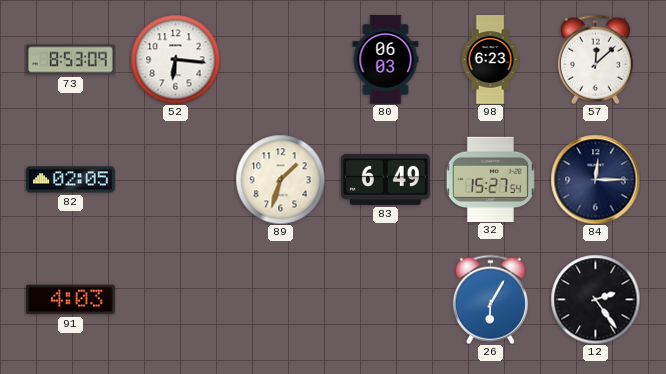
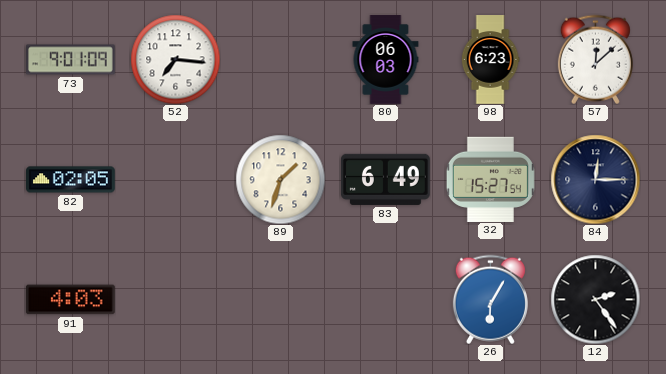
73: 8:53 -> 9:01
52: 6:16 -> 7:16
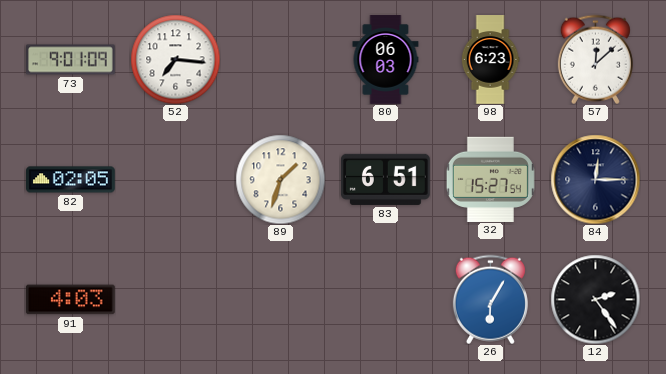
83: 6:49 -> 6:51
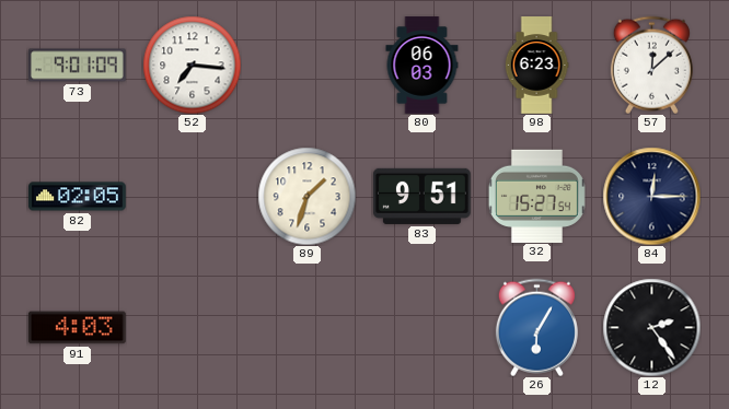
83: 6:51 -> 9:51
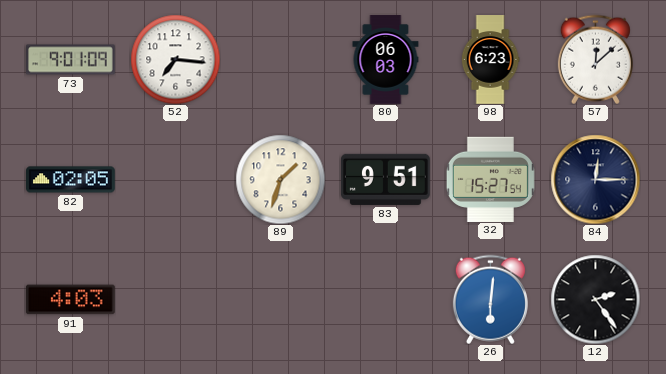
26: 6:05 -> 6:01
